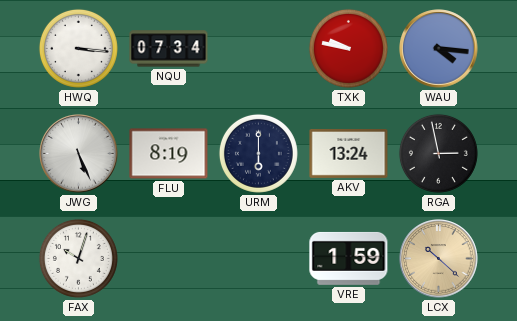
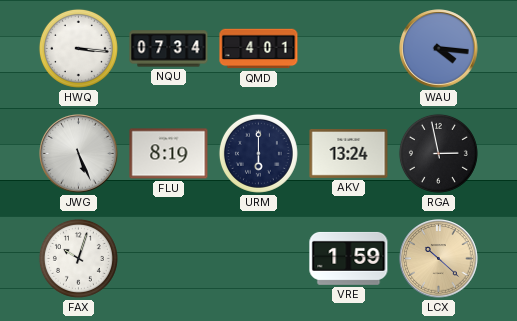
QMD: none -> 4:01
TXK: 9:47 -> none
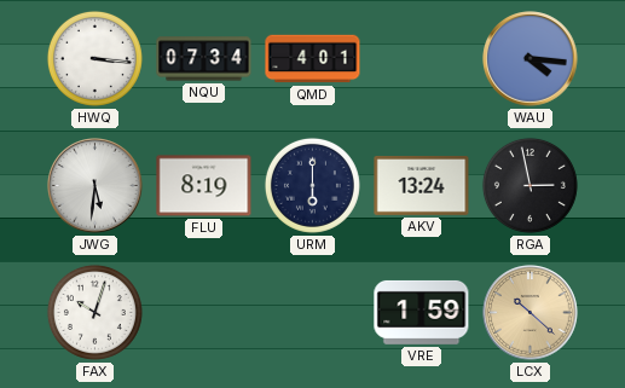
JWG: 5:26 -> 5:31
